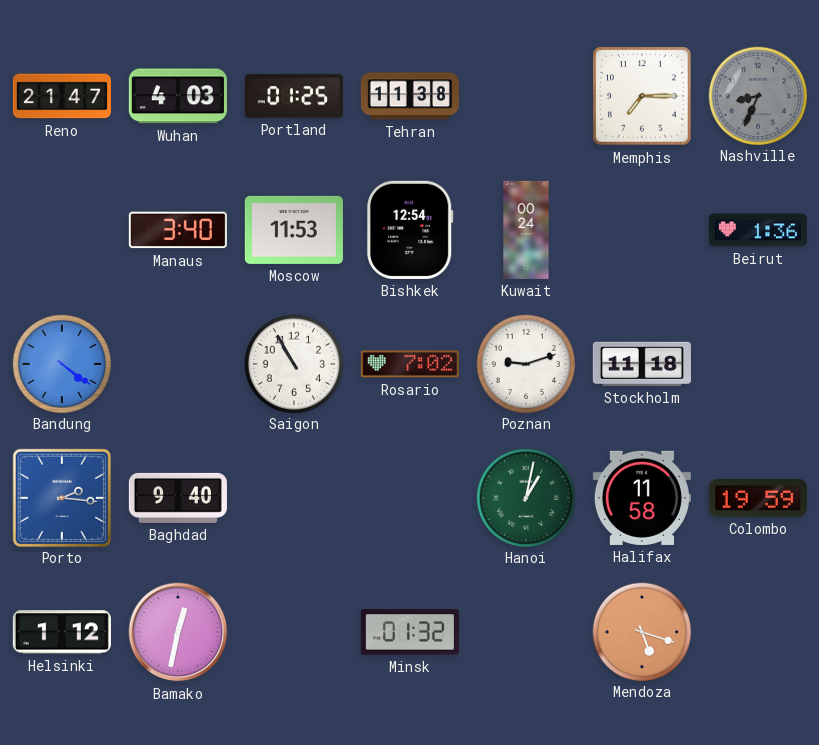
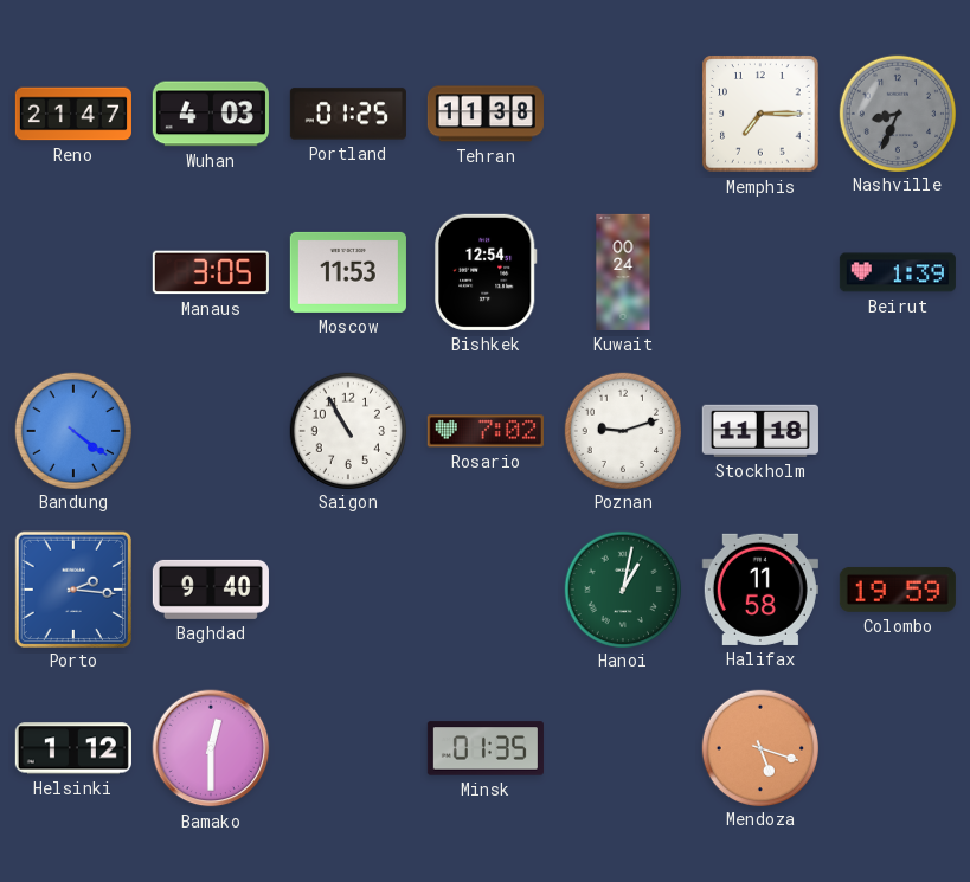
Manaus: 3:40 -> 3:05
Beirut: 1:36 -> 1:39
Bamako: 12:32 -> 12:30
Minsk: 01:32 -> 01:35
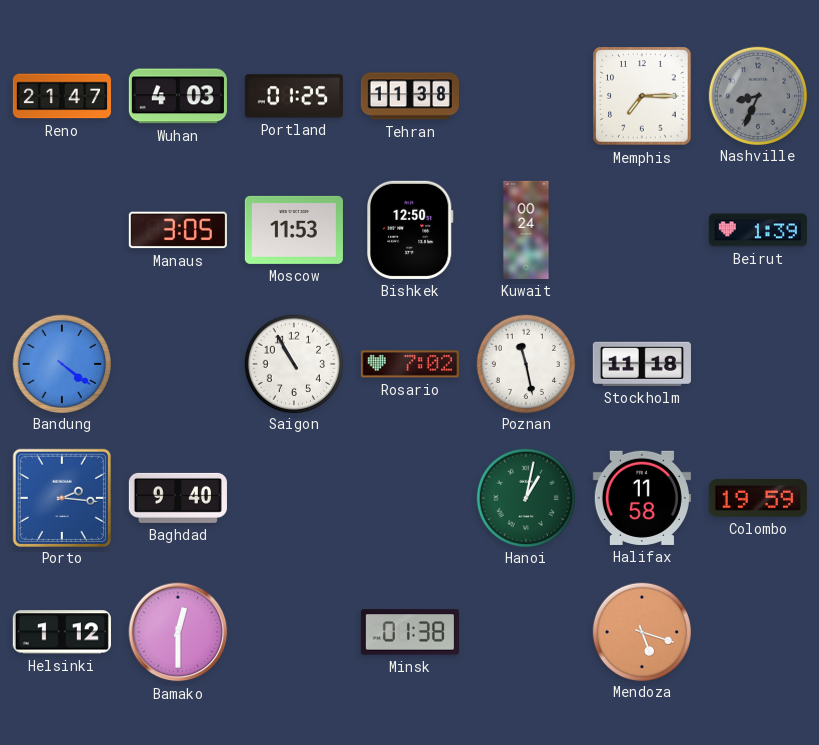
Bishkek: 12:54 -> 12:50
Poznan: 9:12 -> 11:28
Minsk: 01:35 -> 01:38
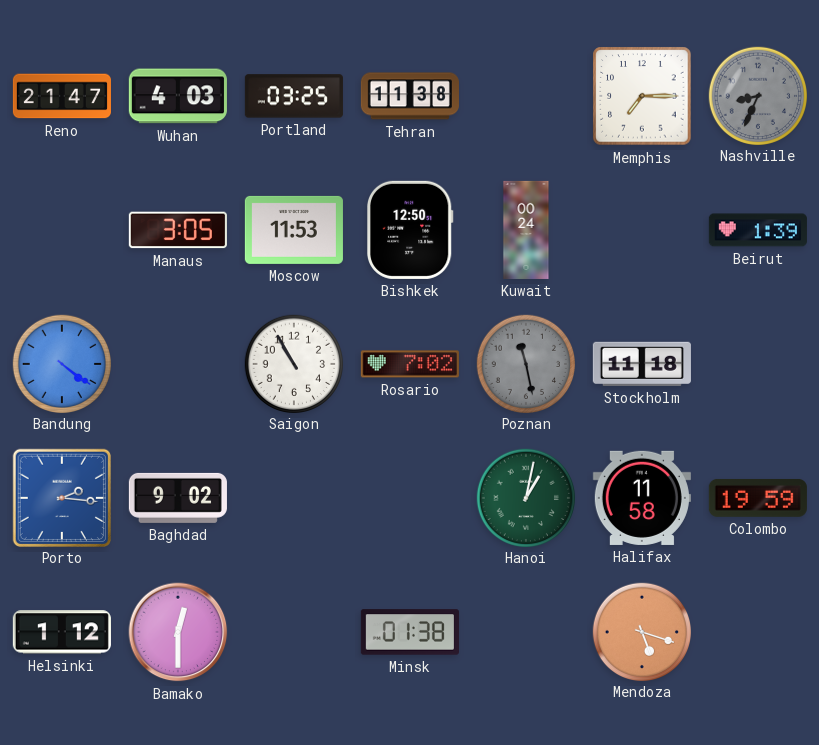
Portland: 01:25 -> 03:25
Poznan dial: white -> grey
Baghdad: 9:40 -> 9:02
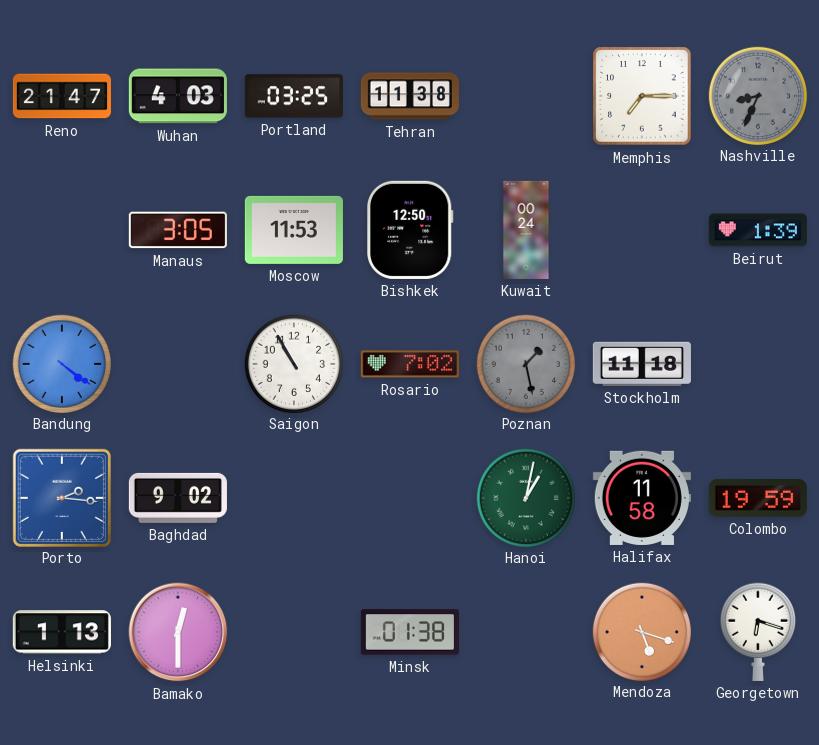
Poznan: 11:28 -> 1:28
Helsinki: 1:12 -> 1:13
Georgetown: none -> 6:18
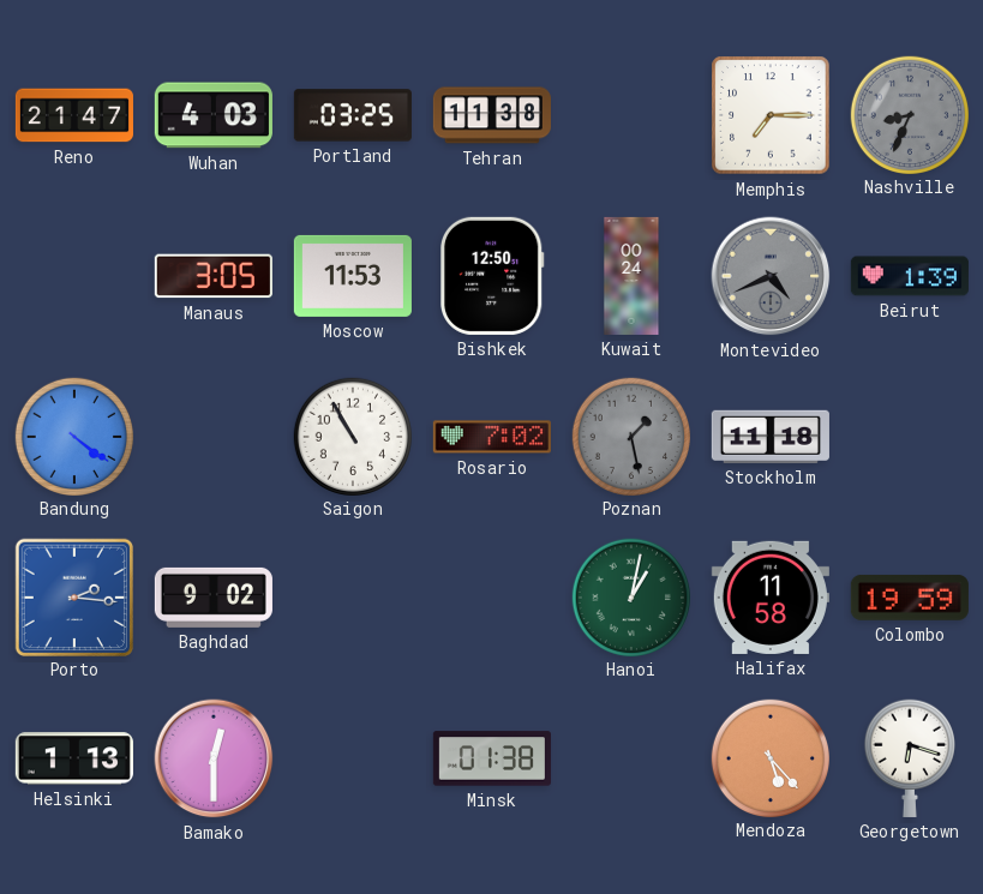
Montevideo: none -> 4:41
Mendoza: 5:18 -> 5:23
